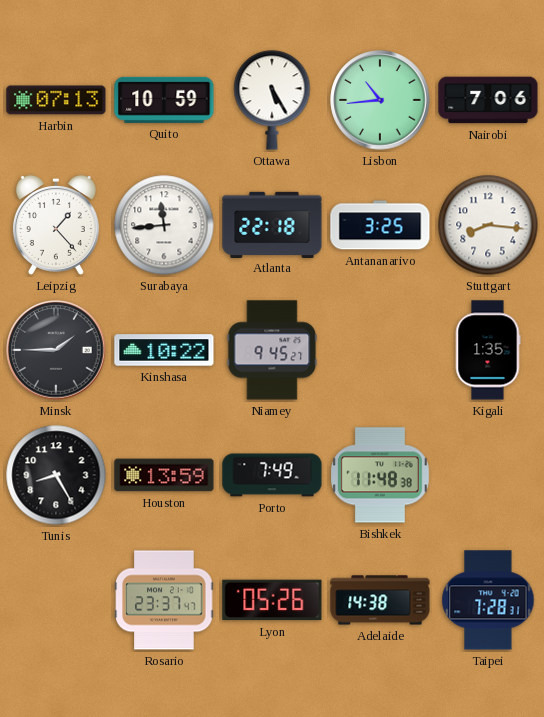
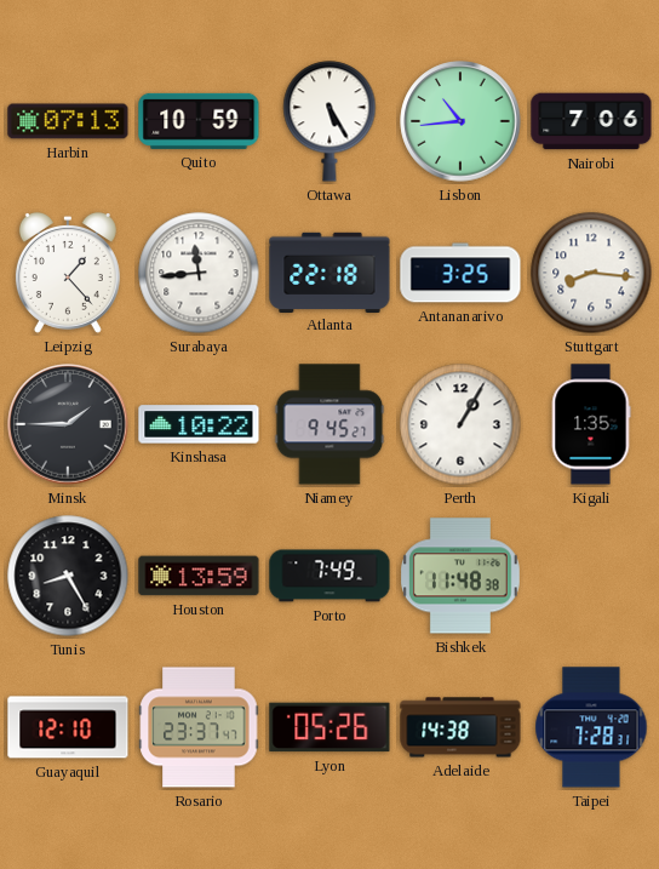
Perth: none -> 1:05
Guayaquil: none -> 12:10
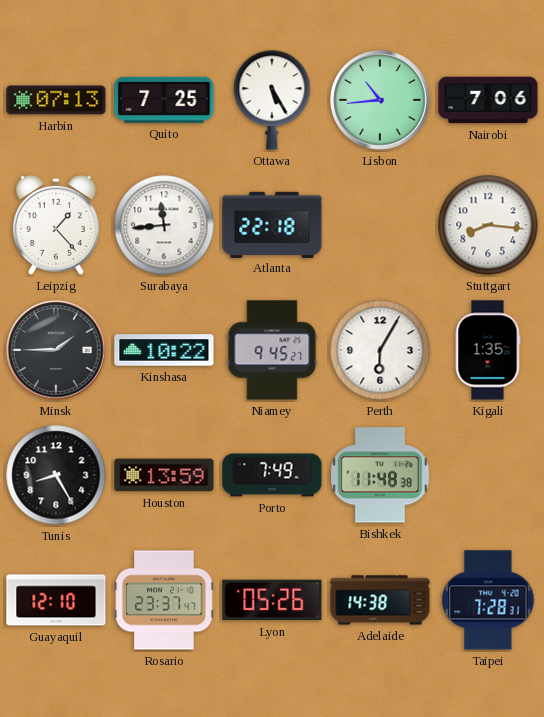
Quito: 10:59 -> 7:25
Antananarivo: 3:25 -> none
Perth: 1:05 -> 6:05
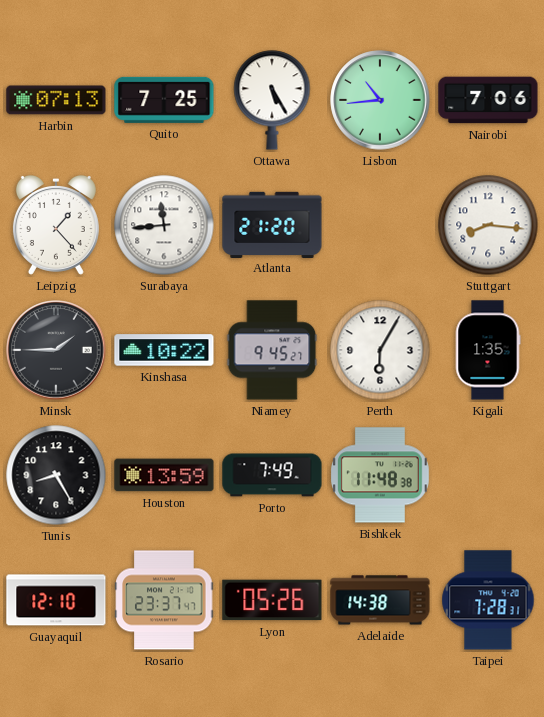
Atlanta: 22:18 -> 21:20
